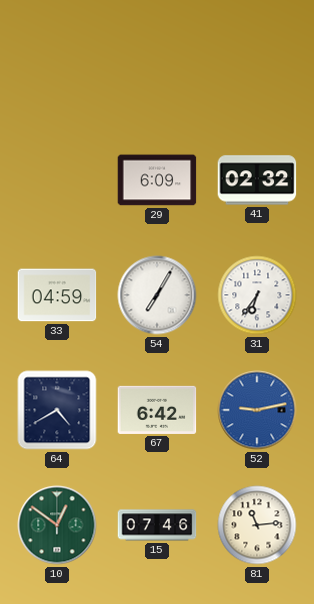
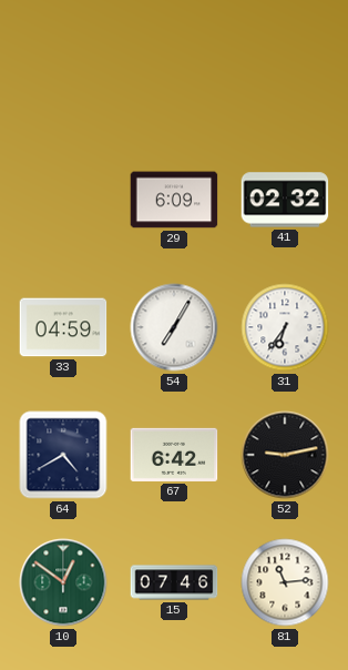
52 dial: blue -> black
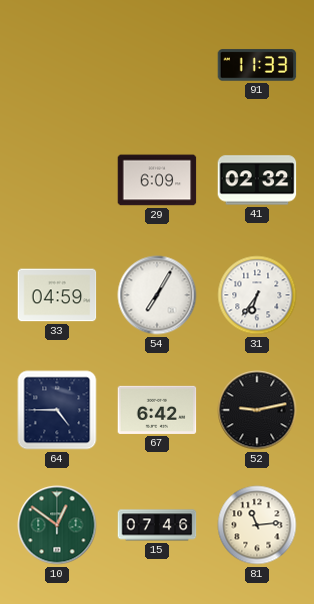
91: none -> 11:33
64: 4:40 -> 4:45
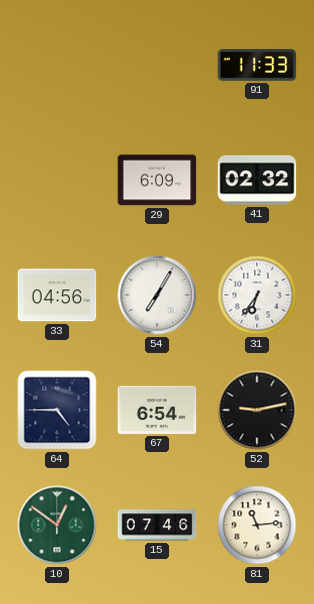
33: 04:59 -> 04:56
67: 6:42 -> 6:54
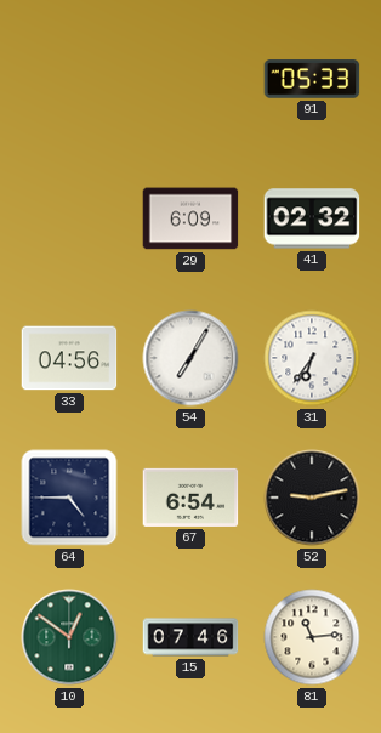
91: 11:33 -> 05:33
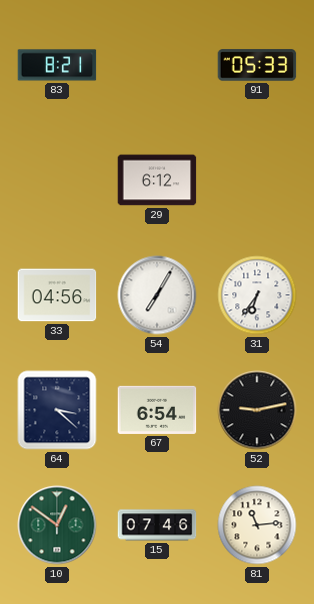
83: none -> 8:21
29: 6:09 -> 6:12
41: 02:32 -> none
64: 4:45 -> 3:22
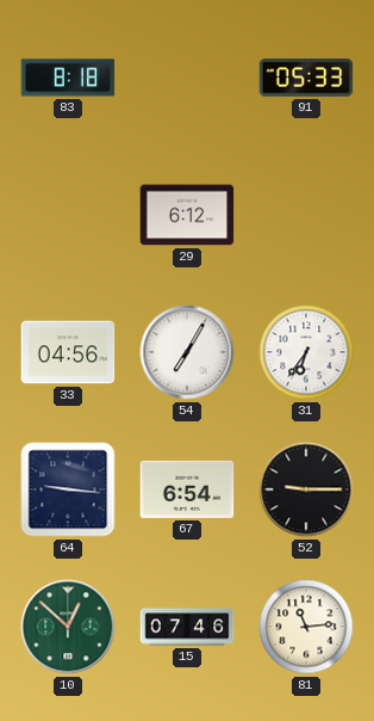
83: 8:21 -> 8:18
64: 3:22 -> 9:16
52: 9:13 -> 9:15
10: 12:51 -> 12:52
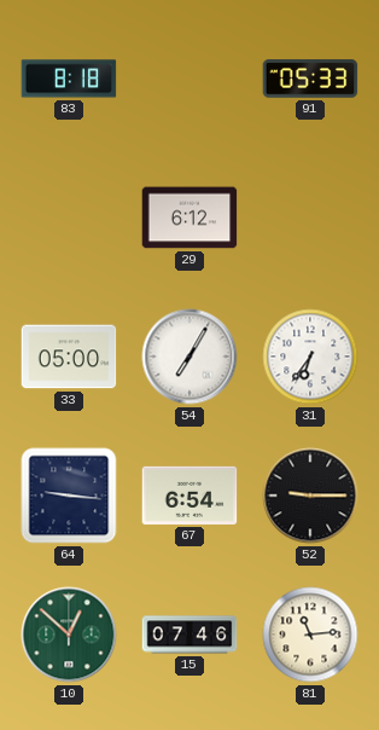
33: 04:56 -> 05:00
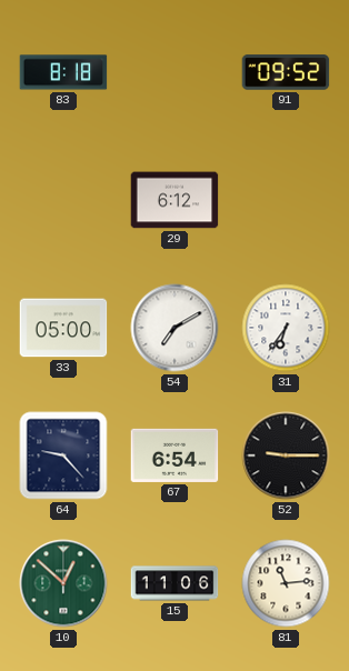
91: 05:33 -> 09:52
54: 7:05 -> 7:10
64: 9:16 -> 9:23
15: 07:46 -> 11:06
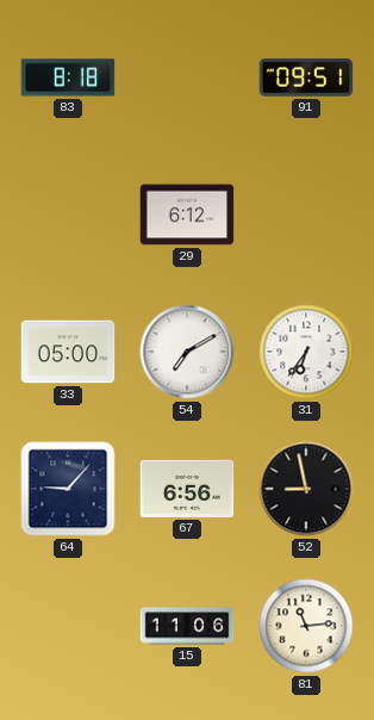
91: 09:52 -> 09:51
64: 9:23 -> 9:07
67: 6:54 -> 6:56
52: 9:15 -> 8:58
10: 12:52 -> none
